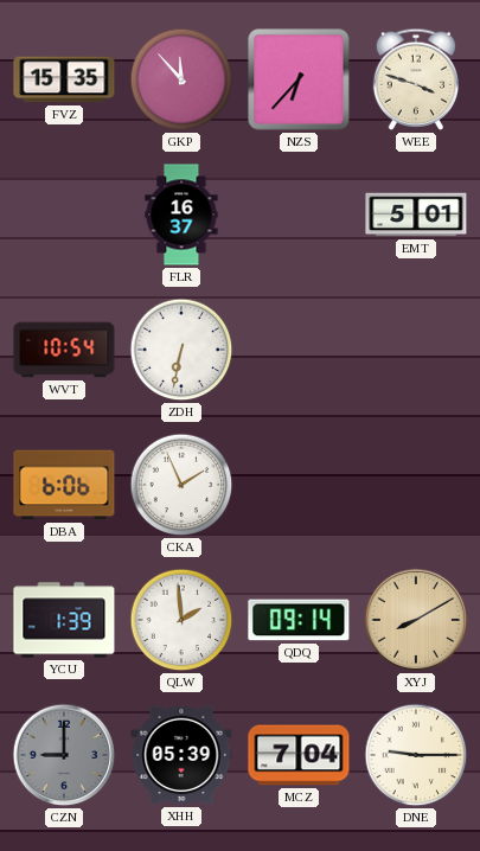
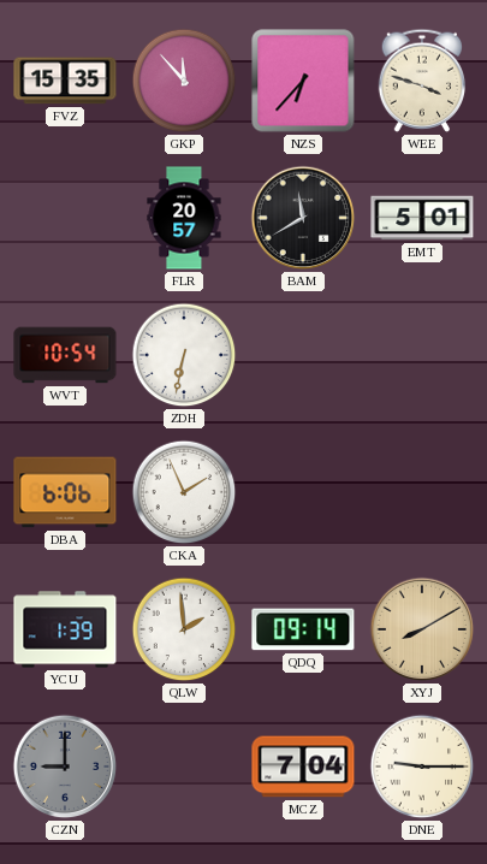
FLR: 16:37 -> 20:57
BAM: none -> 11:40
XHH: 05:39 -> none
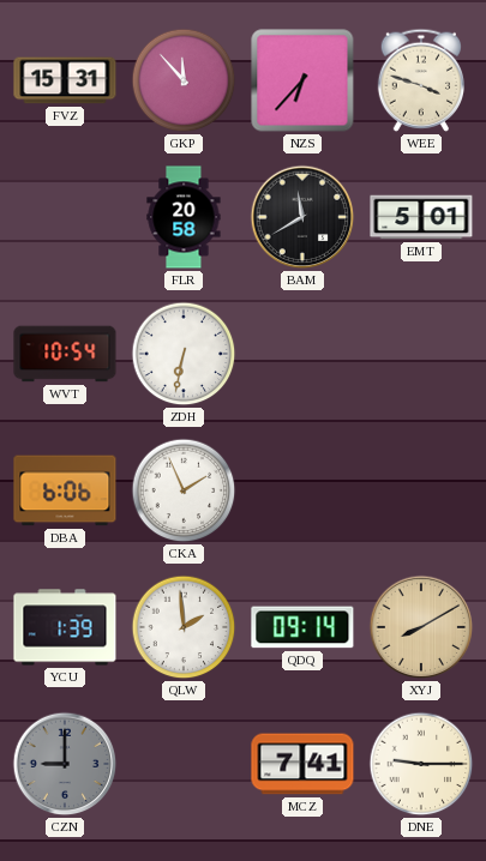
FVZ: 15:35 -> 15:31
FLR: 20:57 -> 20:58
MCZ: 7:04 -> 7:41
